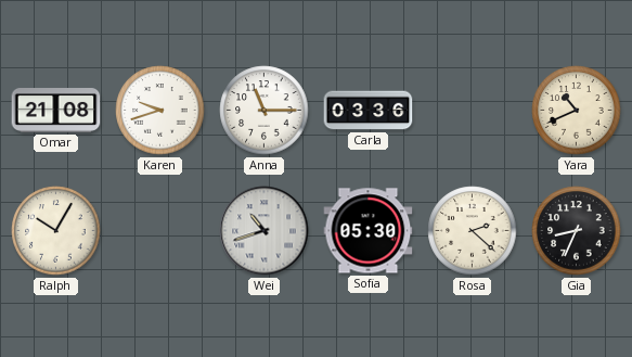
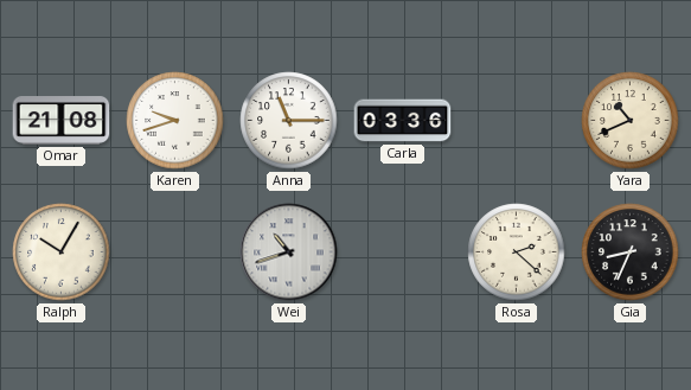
Sofia: 05:30 -> none
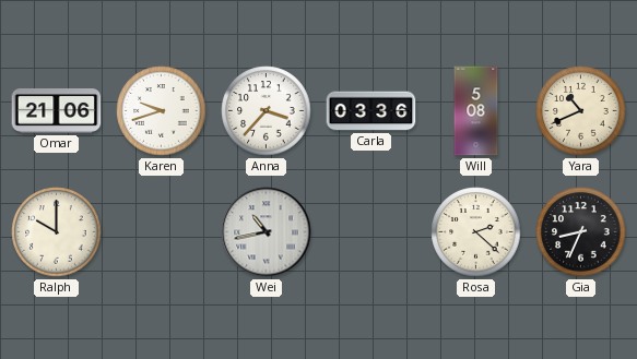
Omar: 21:08 -> 21:06
Anna: 11:15 -> 3:37
Will: none -> 5:08
Ralph: 10:05 -> 10:00
Wei: 10:42 -> 10:43
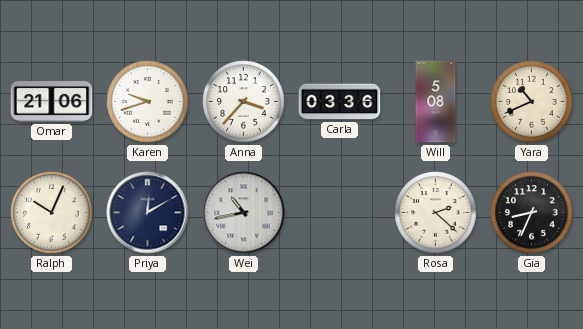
Ralph: 10:00 -> 10:04
Priya: none -> 12:10
